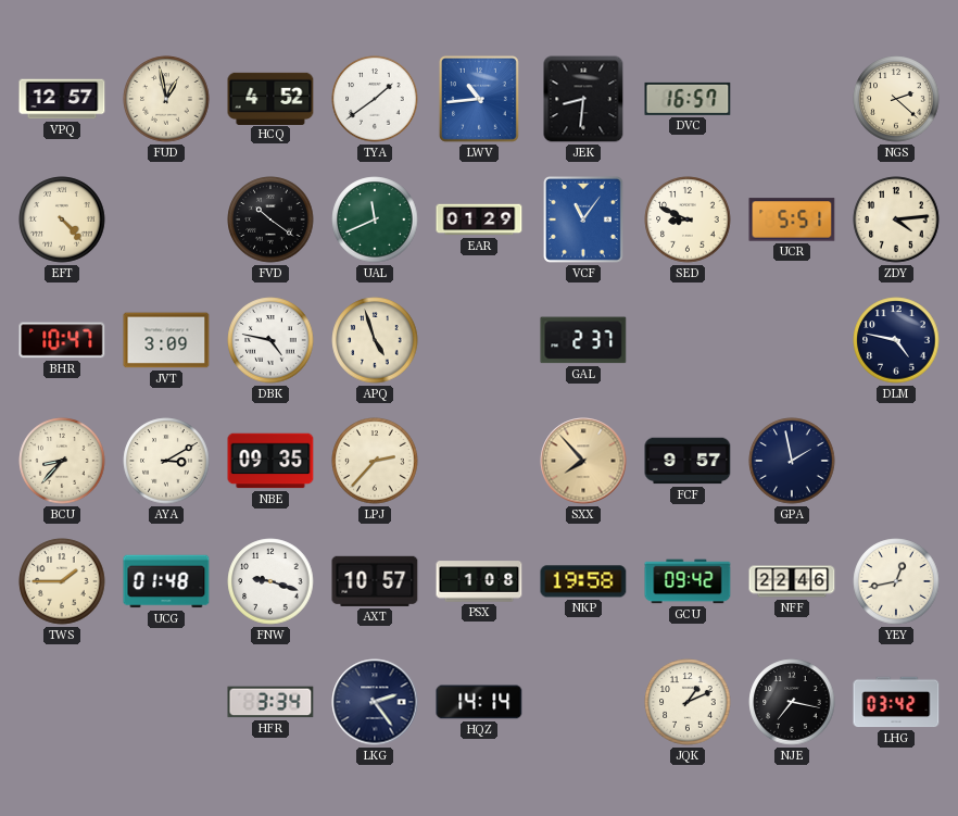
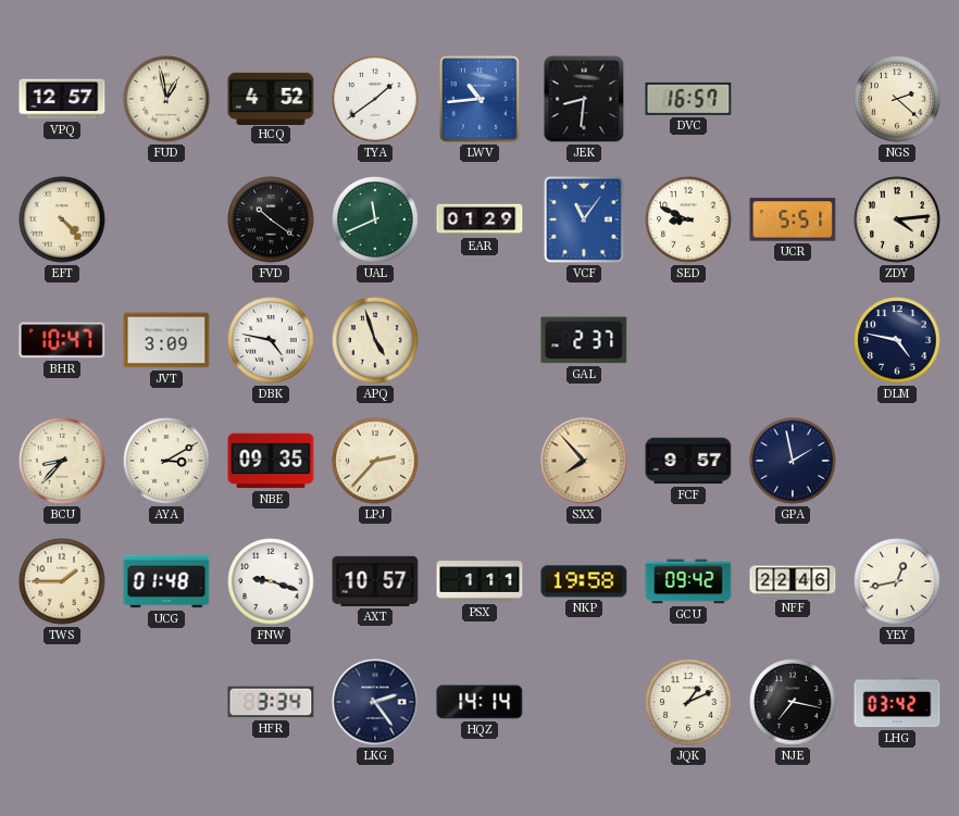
PSX: 1:08 -> 1:11
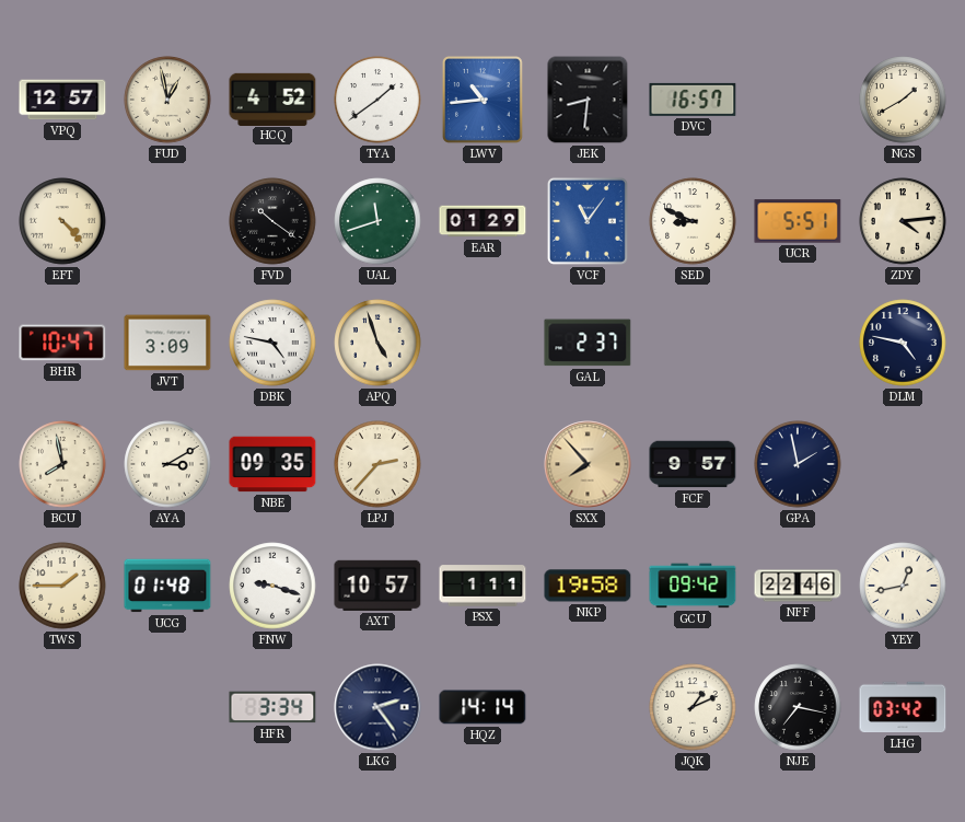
NGS: 2:22 -> 1:40
UAL: 11:41 -> 11:42
BCU: 8:37 -> 7:58
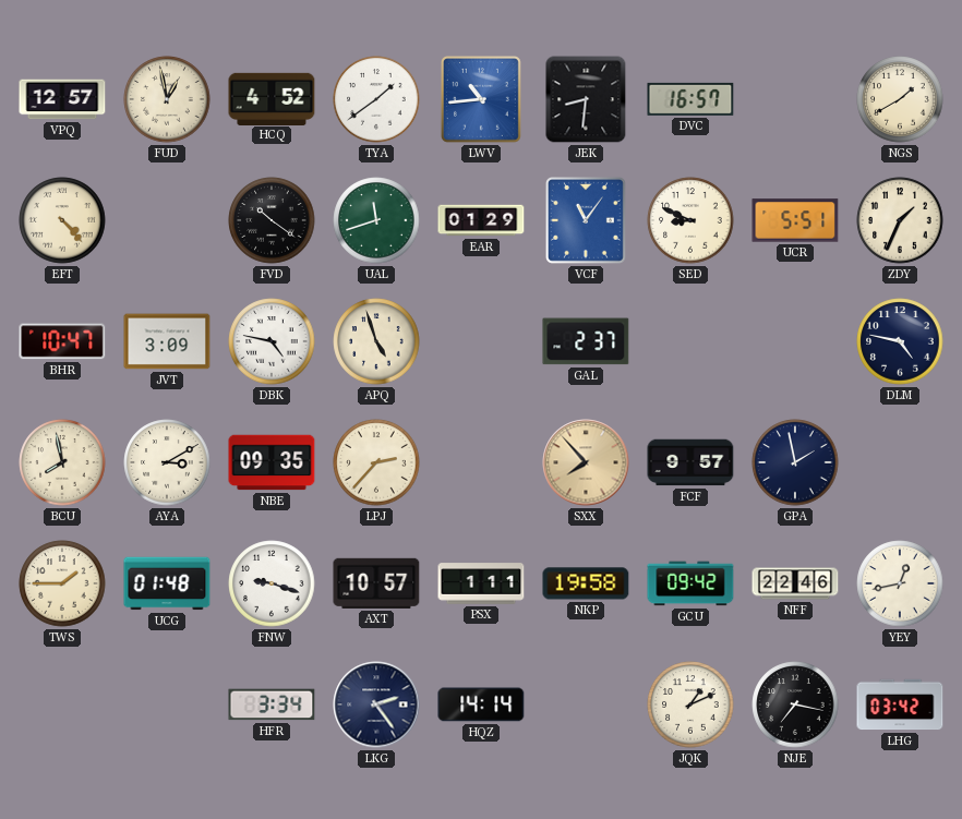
ZDY: 4:14 -> 1:34
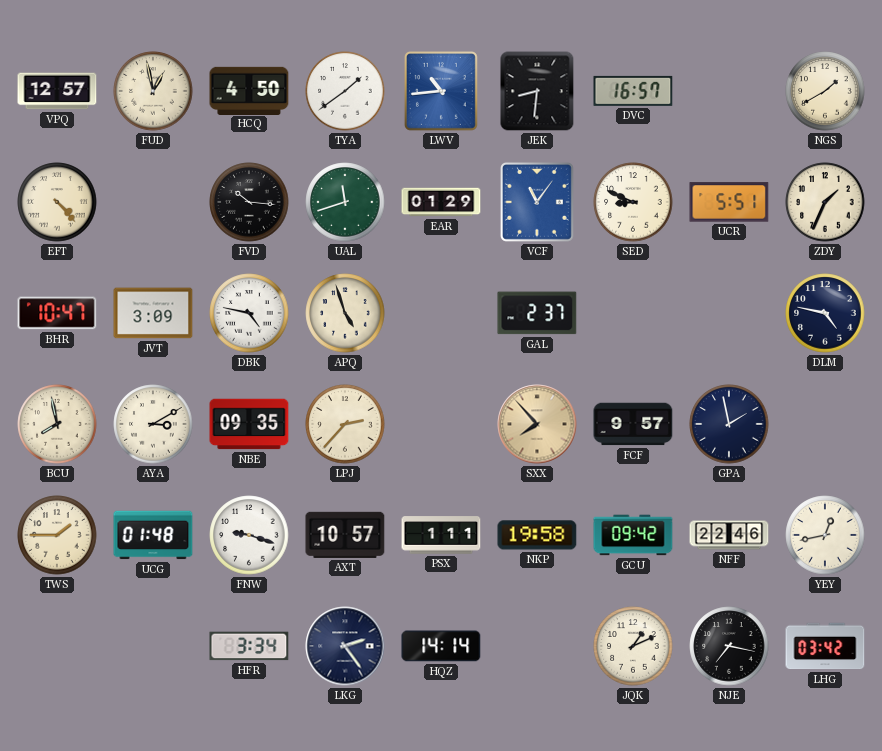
HCQ: 4:52 -> 4:50
FVD: 10:21 -> 10:16
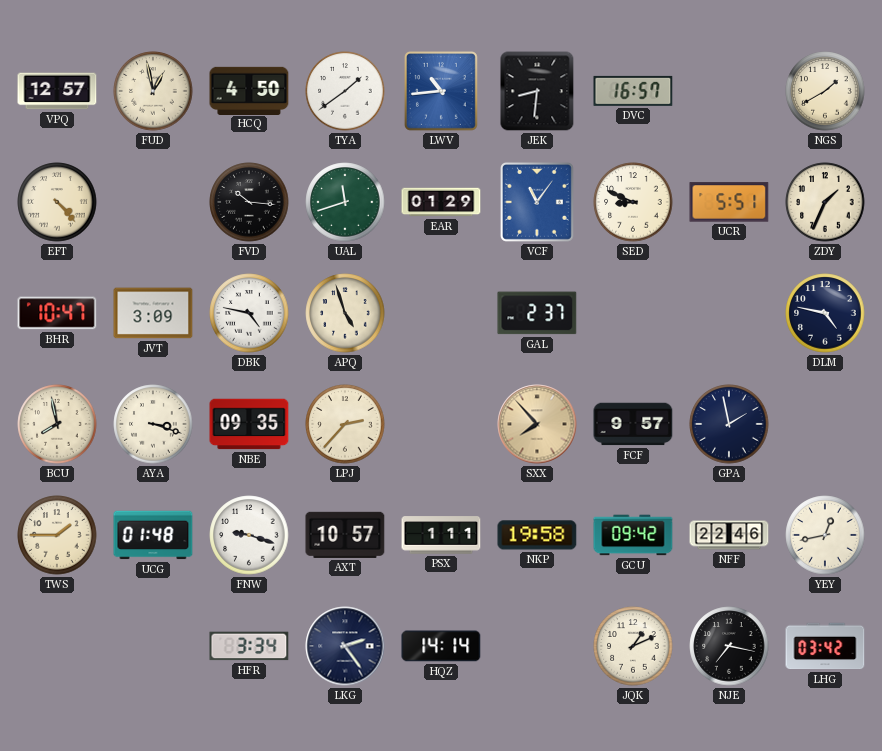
AYA: 3:10 -> 3:18
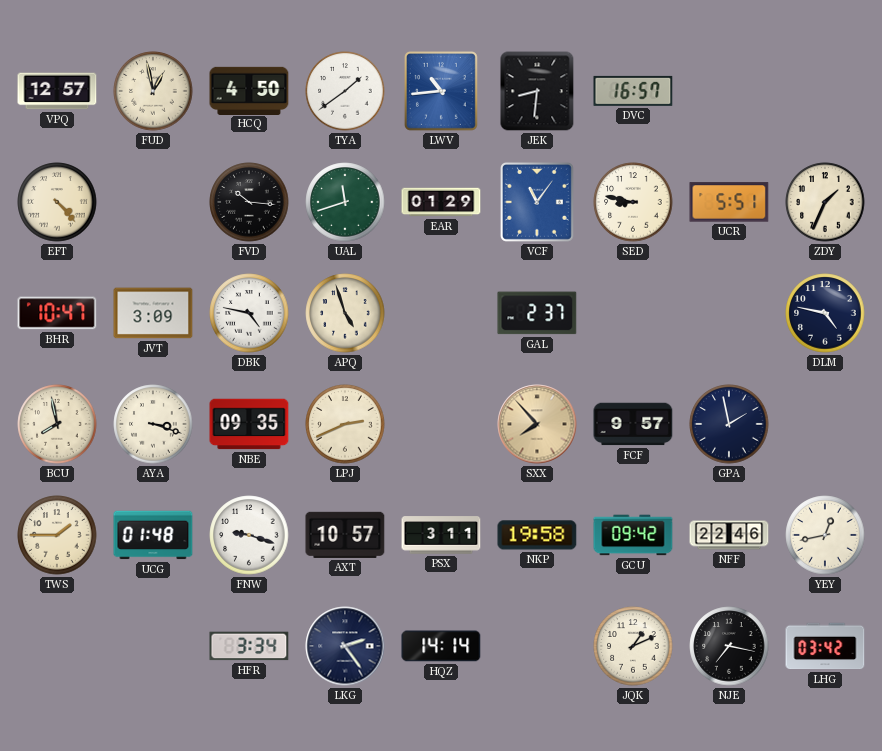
NGS: 1:40 -> none
SED: 8:49 -> 8:47
LPJ: 2:37 -> 2:41
PSX: 1:11 -> 3:11
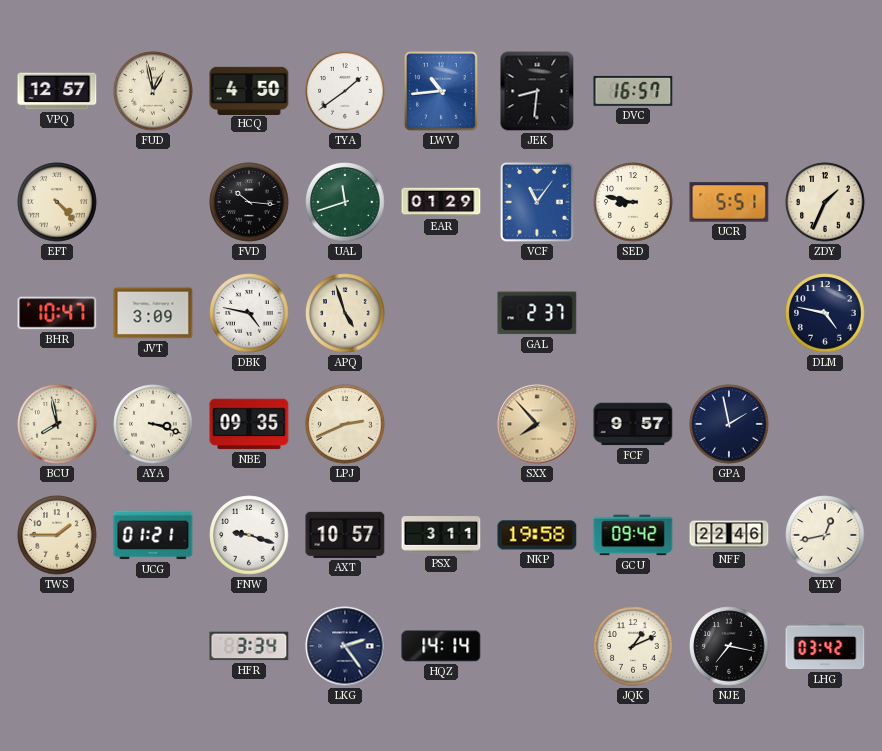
UCG: 01:48 -> 01:21
